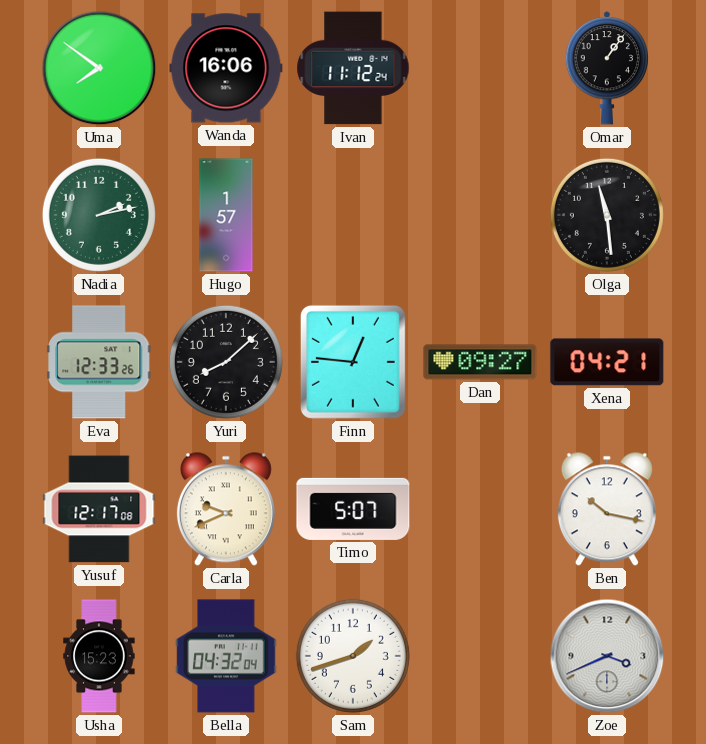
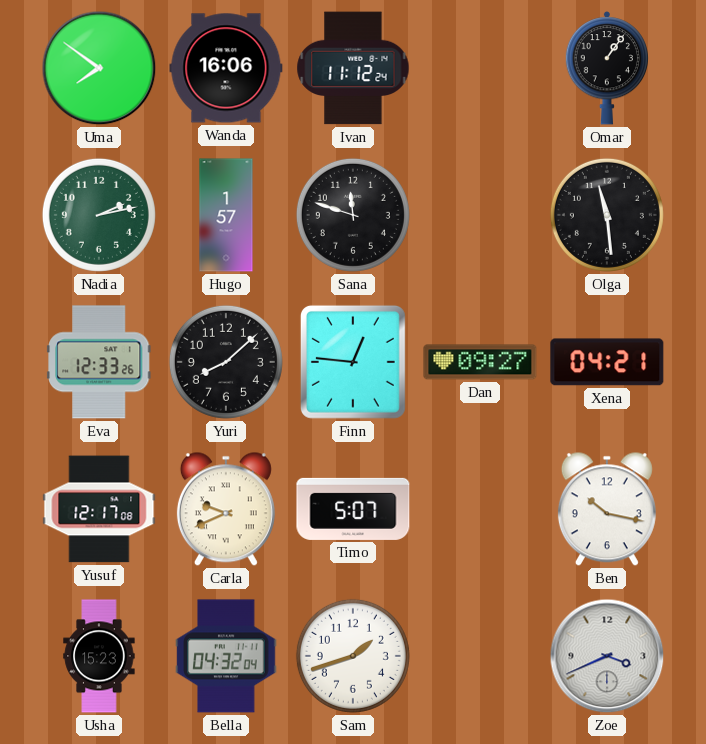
Sana: none -> 11:48
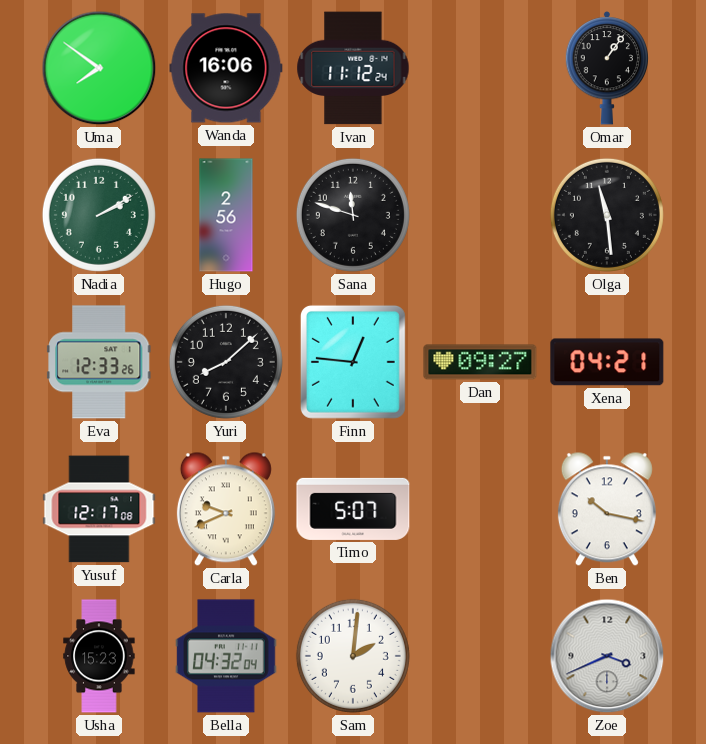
Nadia: 2:13 -> 2:10
Hugo: 1:57 -> 2:56
Sam: 1:42 -> 2:01
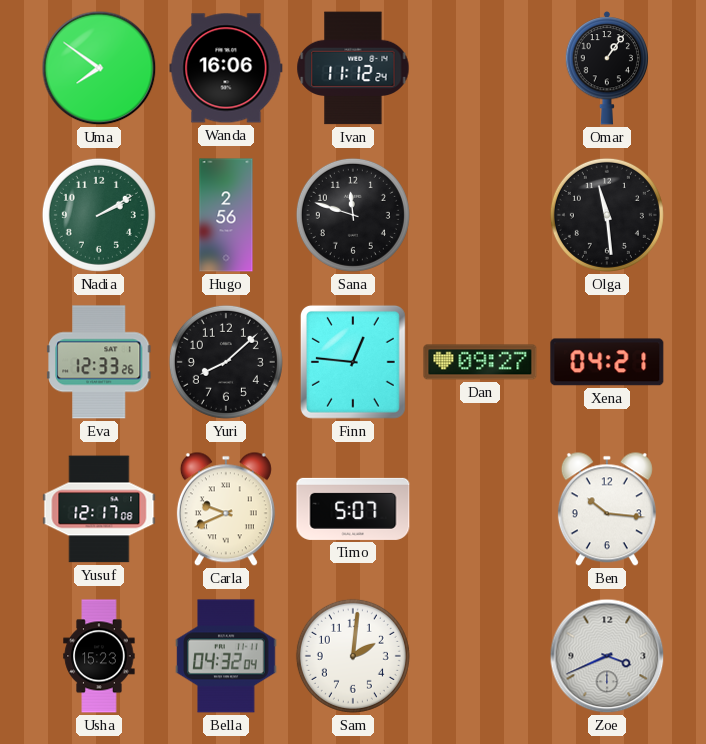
Ben: 10:17 -> 10:16
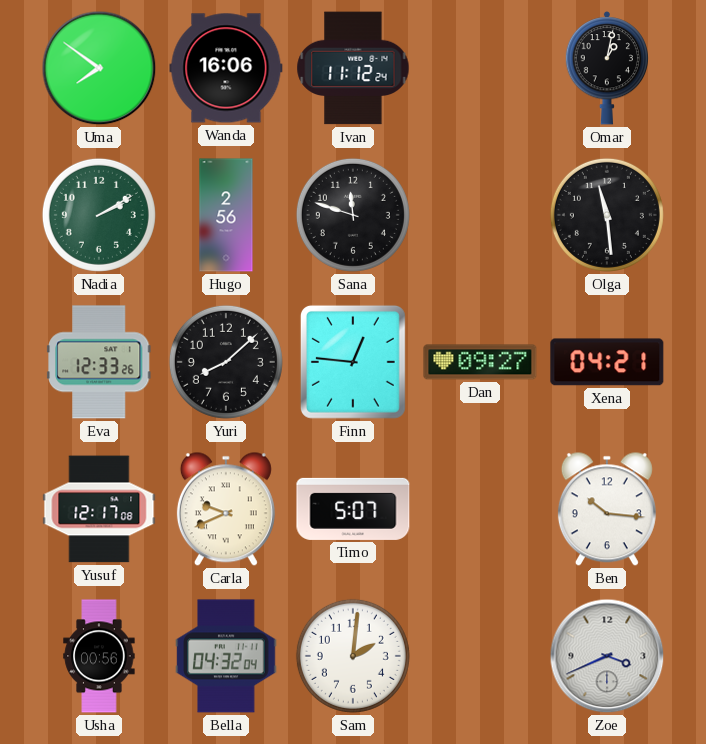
Omar: 1:06 -> 1:02
Usha: 15:23 -> 00:56
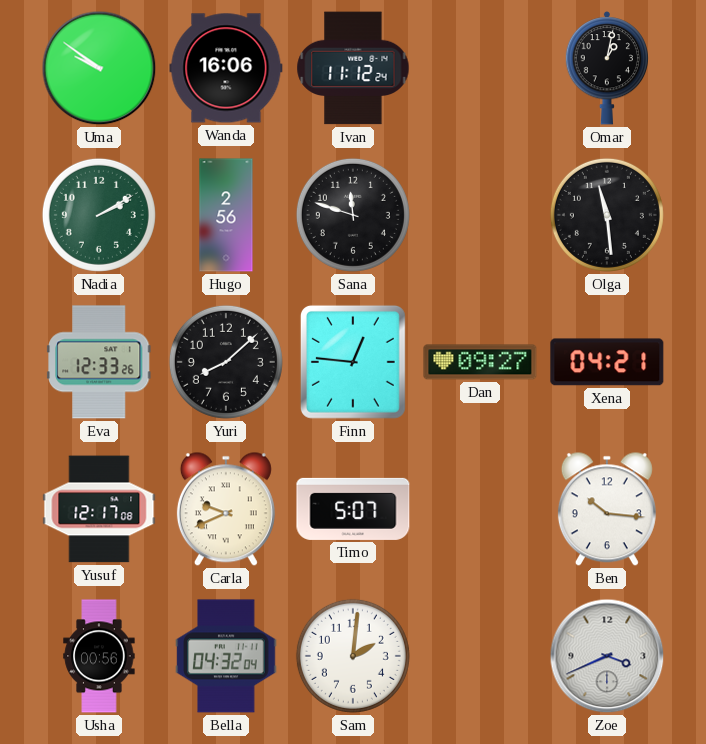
Uma: 7:51 -> 9:51
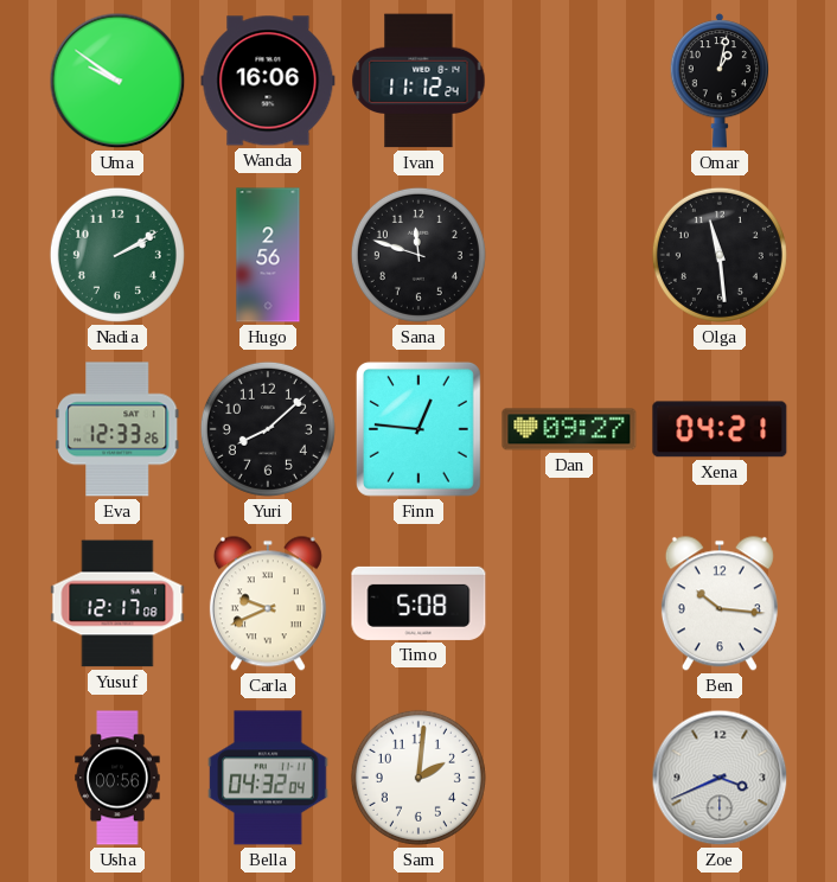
Timo: 5:07 -> 5:08
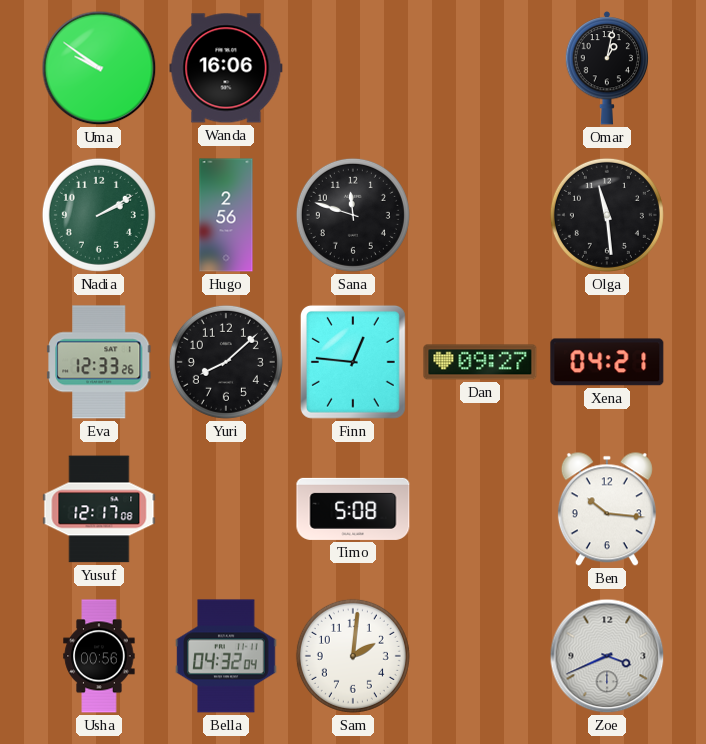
Ivan: 11:12 -> none
Carla: 9:41 -> none
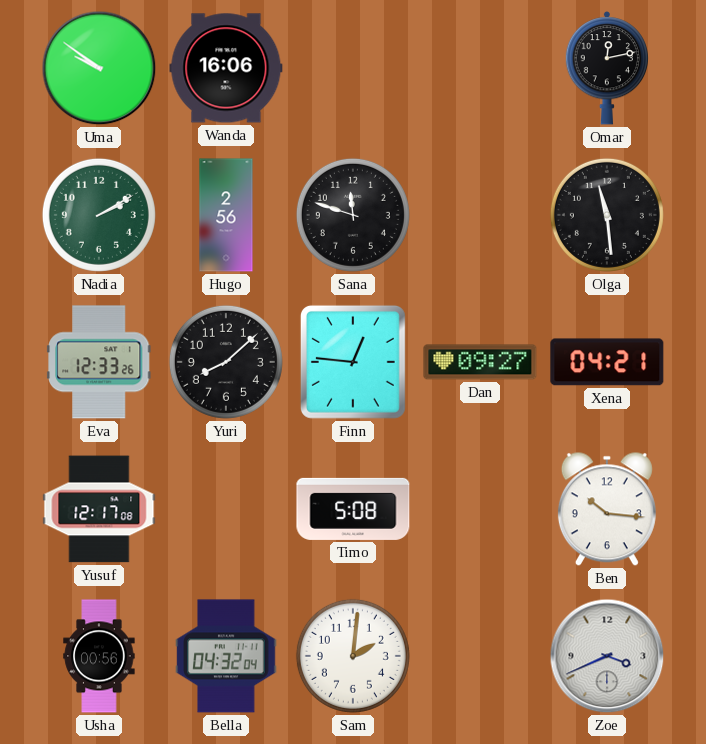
Omar: 1:02 -> 12:13
